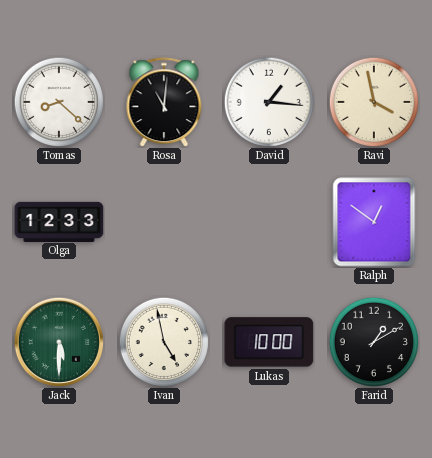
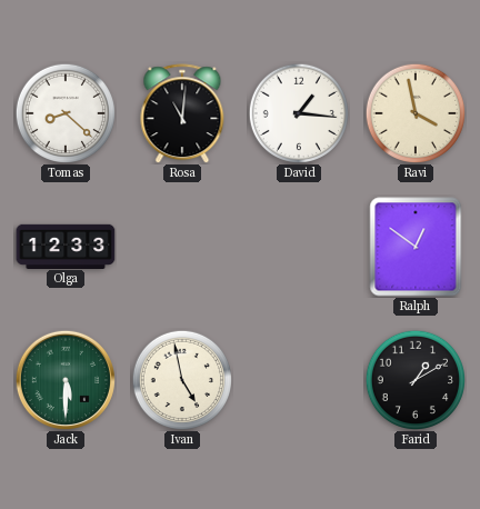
Lukas: 10:00 -> none
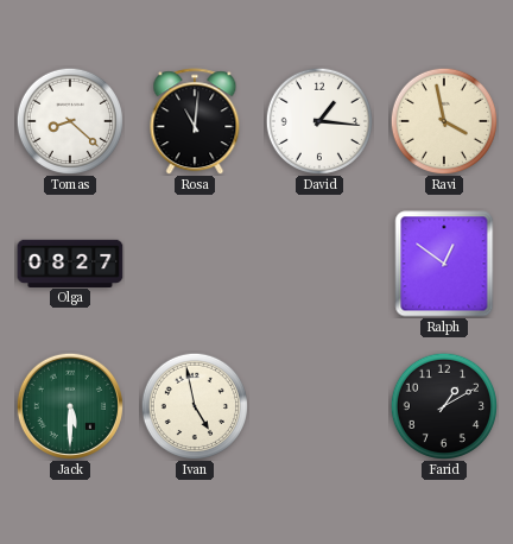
Olga: 12:33 -> 08:27
